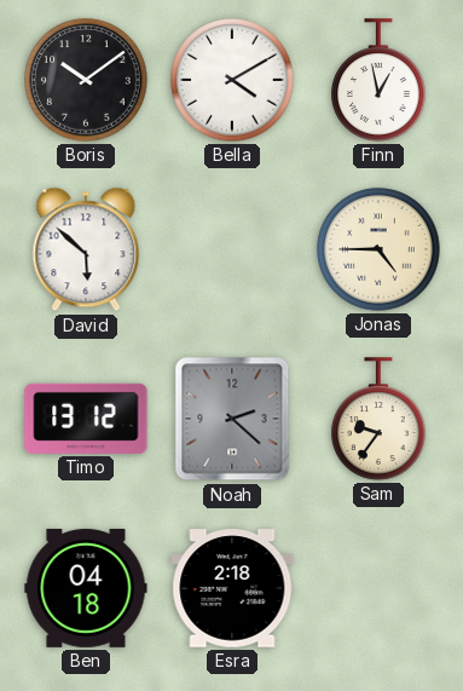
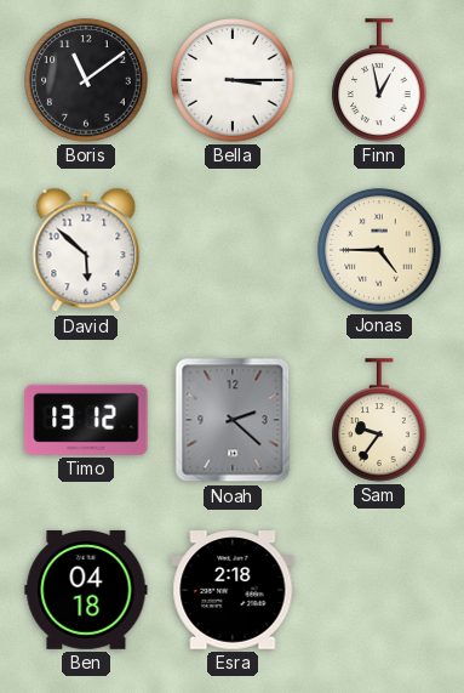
Boris: 10:09 -> 11:09
Bella: 4:10 -> 3:15
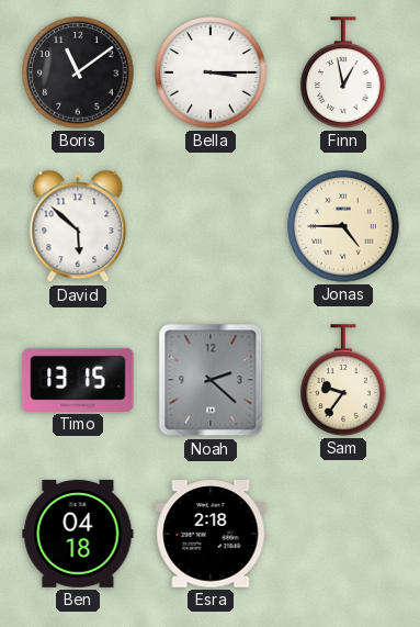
Timo: 13:12 -> 13:15
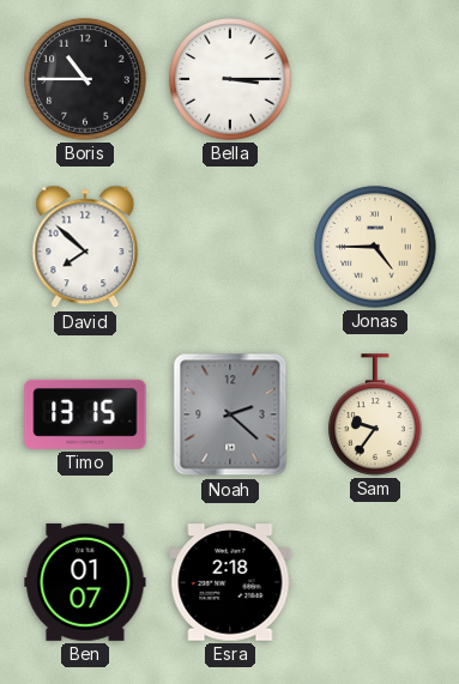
Boris: 11:09 -> 10:45
Finn: 12:58 -> none
David: 5:52 -> 7:52
Ben: 04:18 -> 01:07
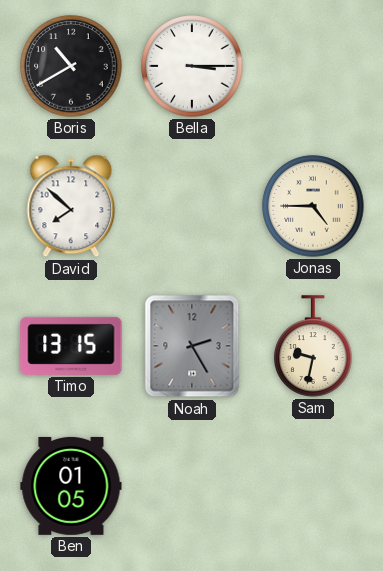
Boris: 10:45 -> 10:40
Noah: 2:22 -> 2:25
Sam: 9:36 -> 9:32
Ben: 01:07 -> 01:05
Esra: 2:18 -> none
